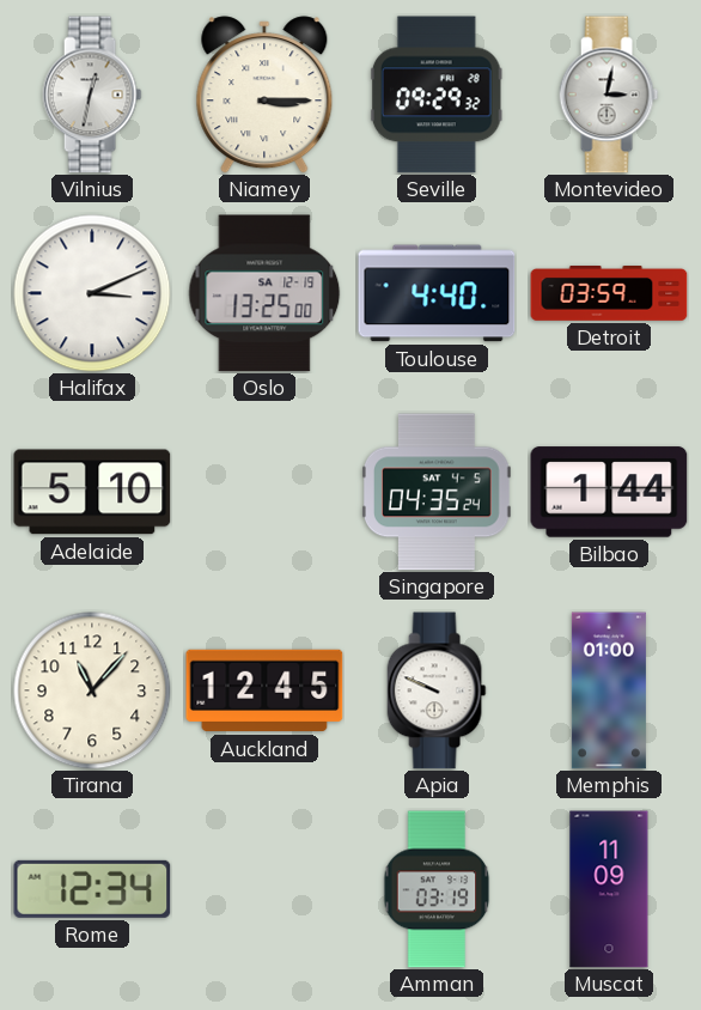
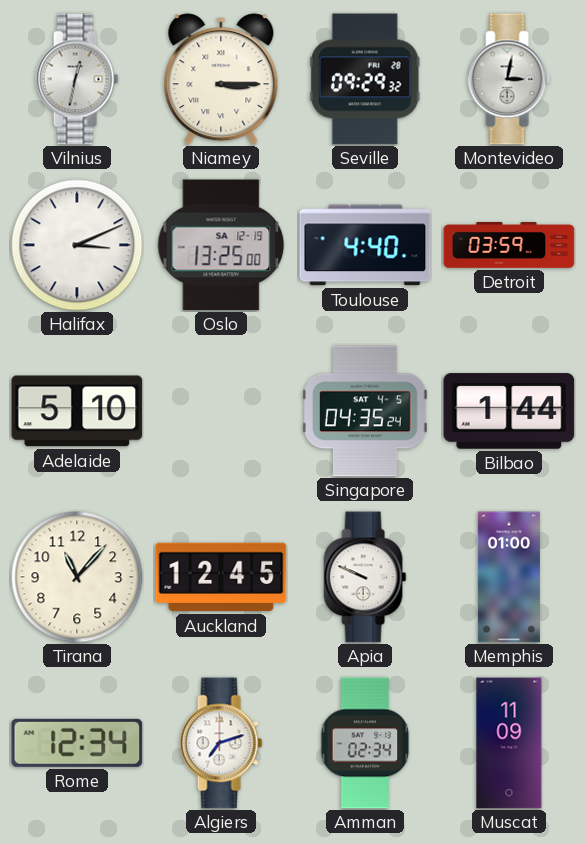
Algiers: none -> 7:12
Amman: 03:19 -> 02:34
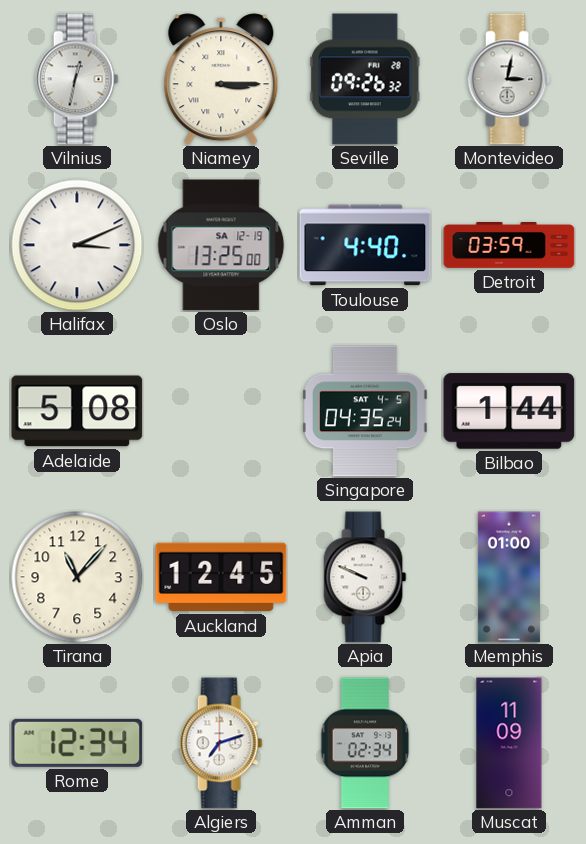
Seville: 09:29 -> 09:26
Adelaide: 5:10 -> 5:08
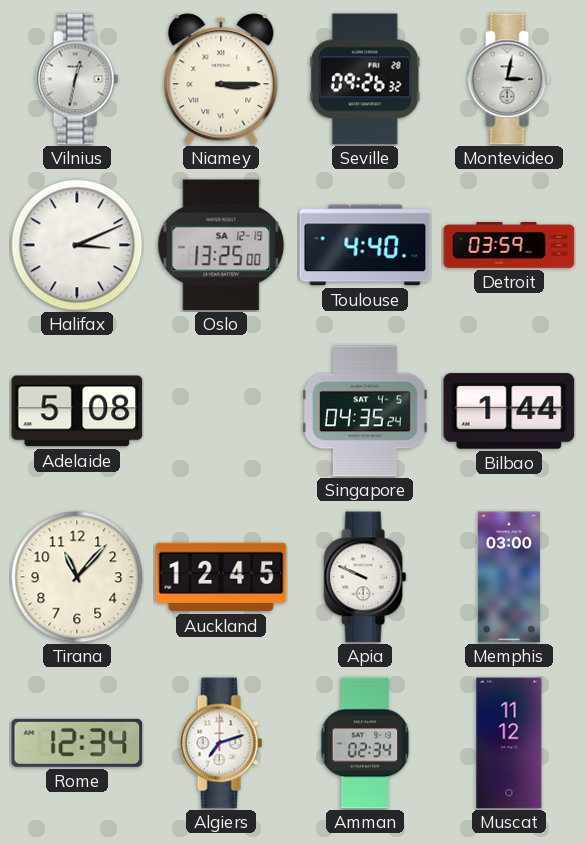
Memphis: 01:00 -> 03:00
Muscat: 11:09 -> 11:12
